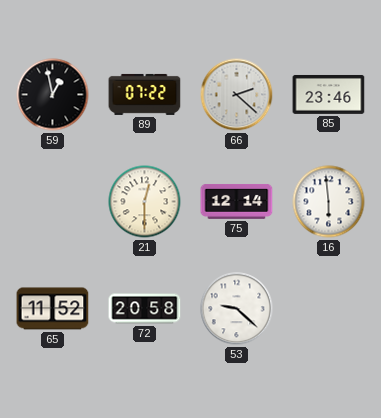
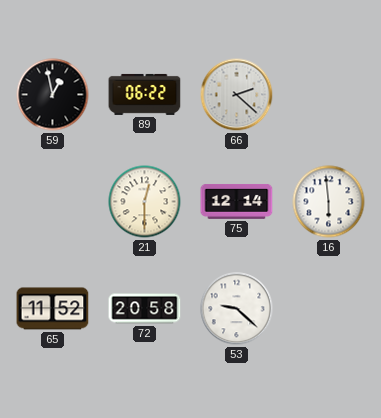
89: 07:22 -> 06:22
85: 23:46 -> none
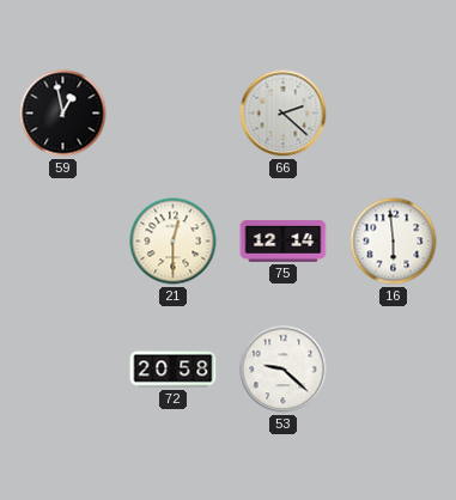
89: 06:22 -> none
65: 11:52 -> none
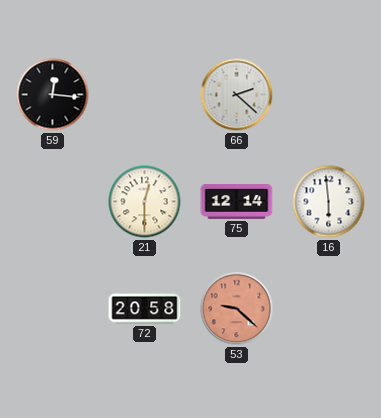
59: 12:58 -> 12:16
53 dial: white -> salmon
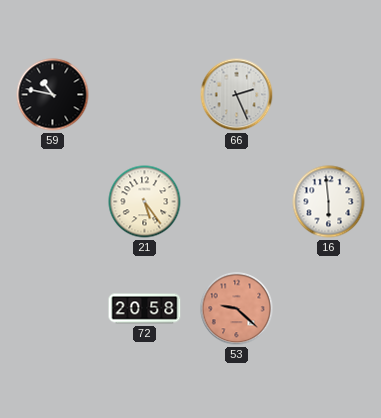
59: 12:16 -> 10:47
66: 2:22 -> 2:26
21: 12:30 -> 5:24
75: 12:14 -> none
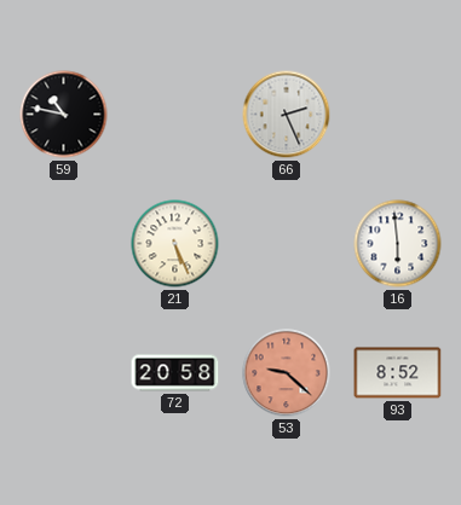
21: 5:24 -> 5:26
93: none -> 8:52
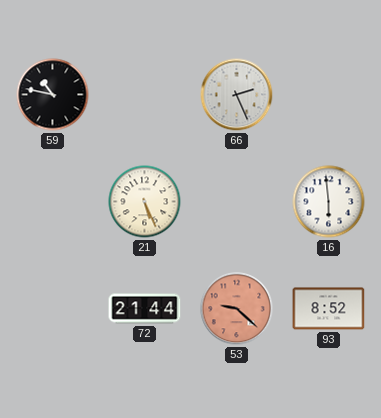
72: 20:58 -> 21:44
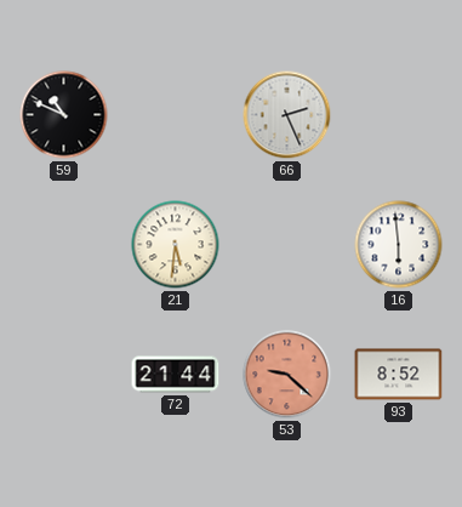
59: 10:47 -> 10:49
21: 5:26 -> 5:31
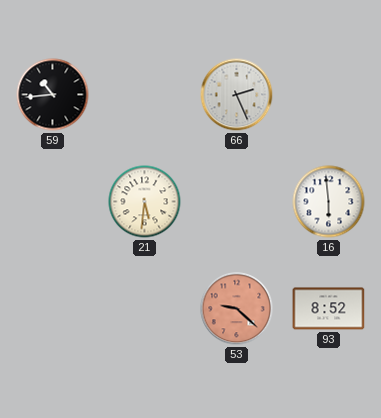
59: 10:49 -> 10:44
72: 21:44 -> none
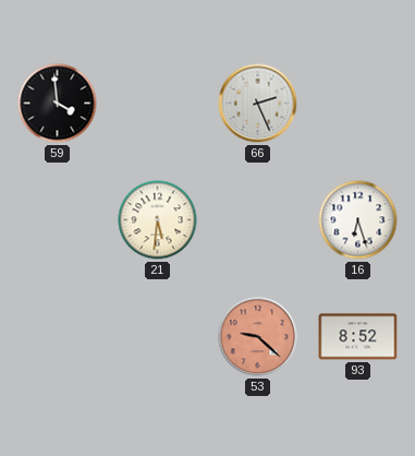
59: 10:44 -> 3:59
16: 5:59 -> 6:27
